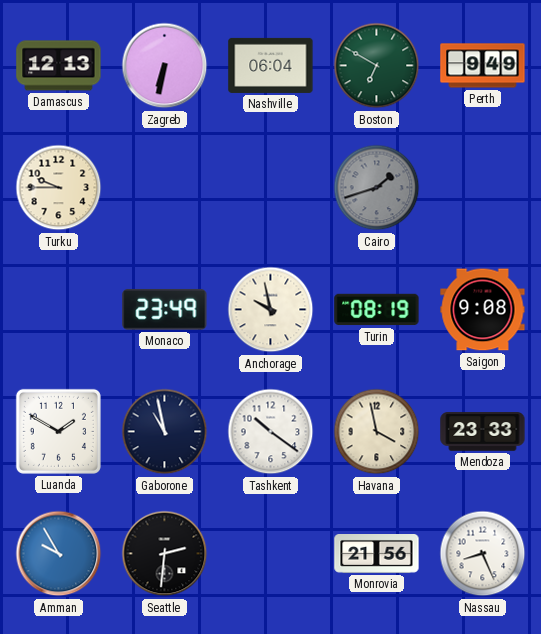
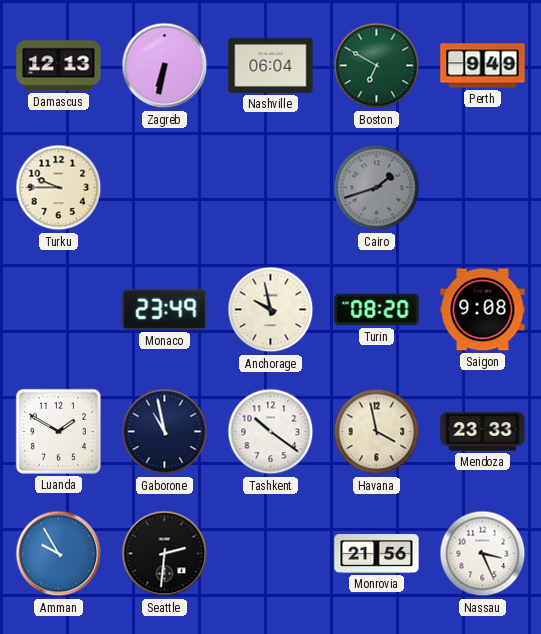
Turin: 08:19 -> 08:20
Nassau: 8:26 -> 3:26
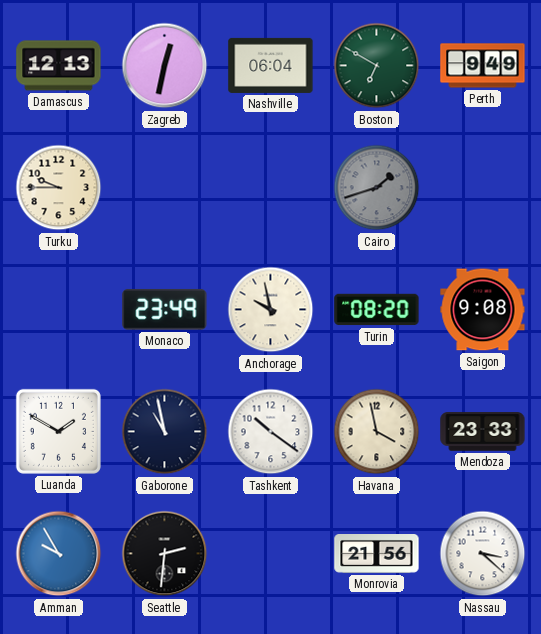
Zagreb: 6:32 -> 12:32
Nassau: 3:26 -> 3:22
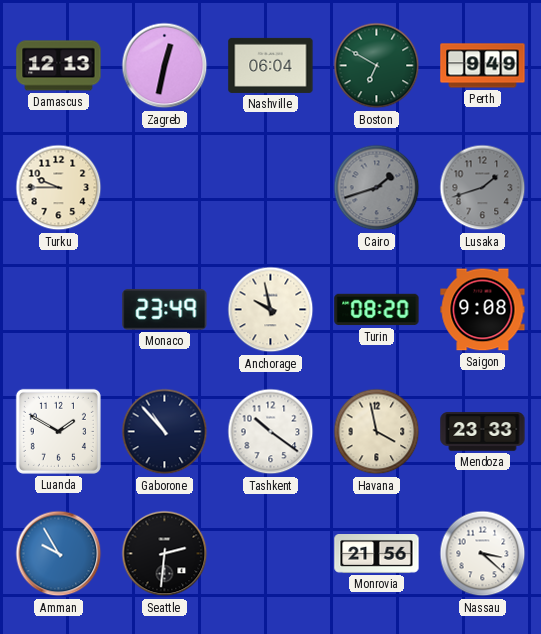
Lusaka: none -> 1:42
Gaborone: 10:58 -> 10:53
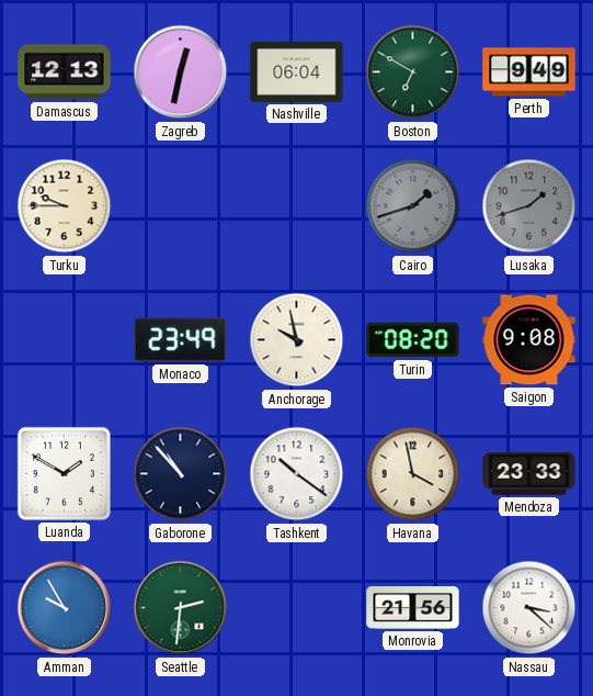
Seattle dial: black -> green
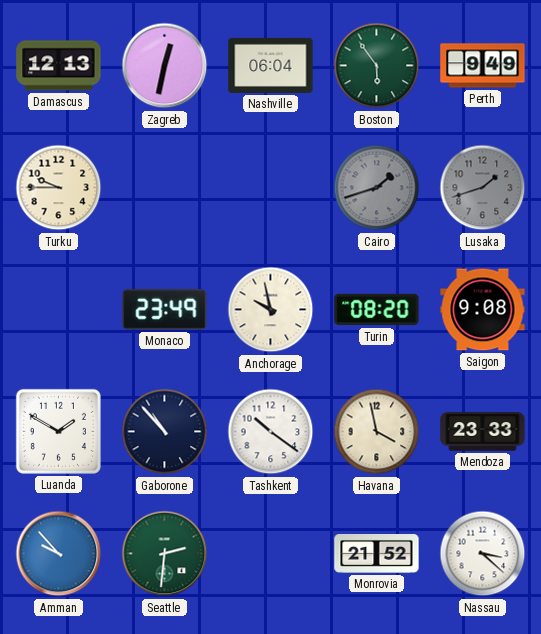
Boston: 6:50 -> 5:54
Amman: 9:55 -> 9:53
Monrovia: 21:56 -> 21:52
